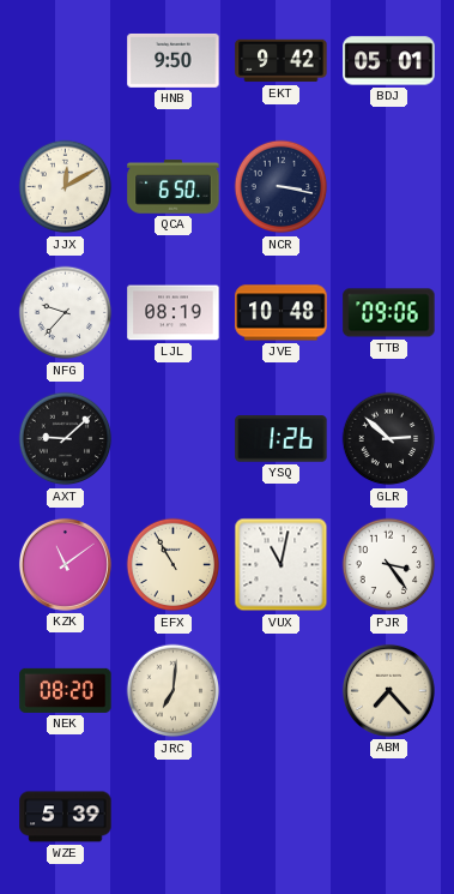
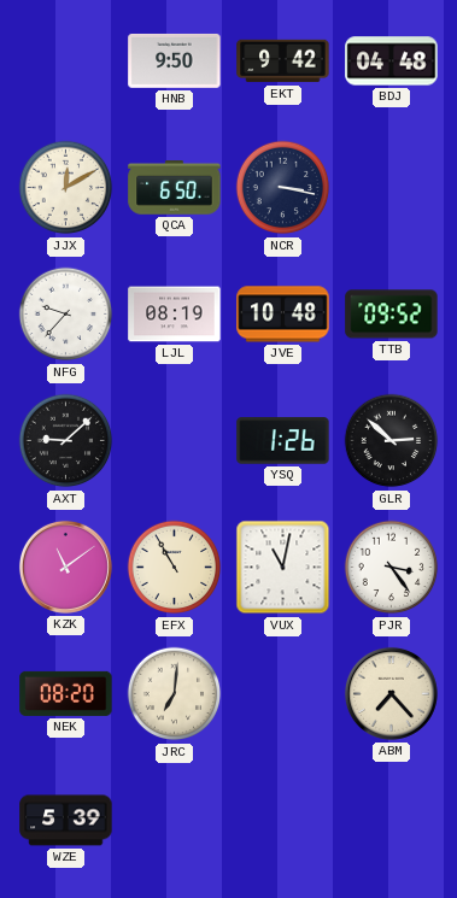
BDJ: 05:01 -> 04:48
TTB: 09:06 -> 09:52
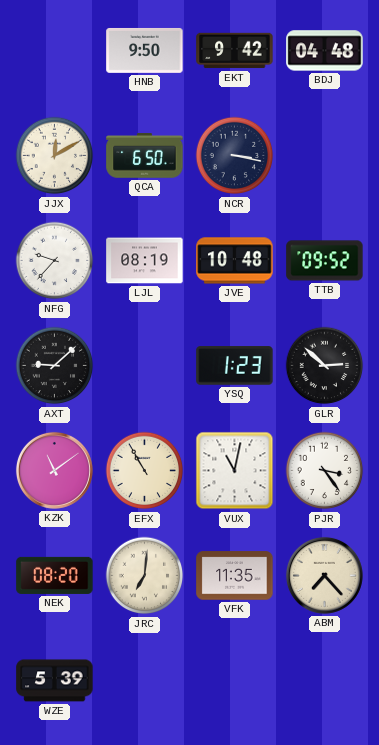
YSQ: 1:26 -> 1:23
VFK: none -> 11:35
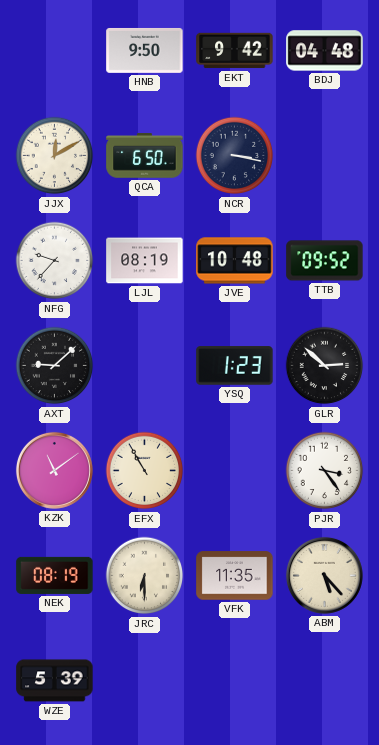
VUX: 11:02 -> none
NEK: 08:20 -> 08:19
JRC: 7:01 -> 6:30
ABM: 7:23 -> 5:23
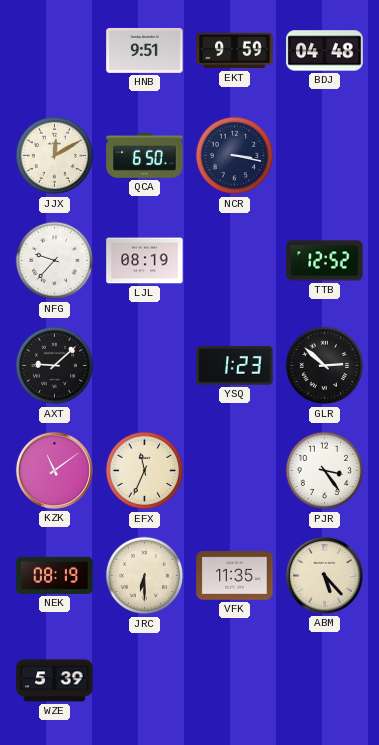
HNB: 9:50 -> 9:51
EKT: 9:42 -> 9:59
JVE: 10:48 -> none
TTB: 09:52 -> 12:52
EFX: 10:55 -> 11:34
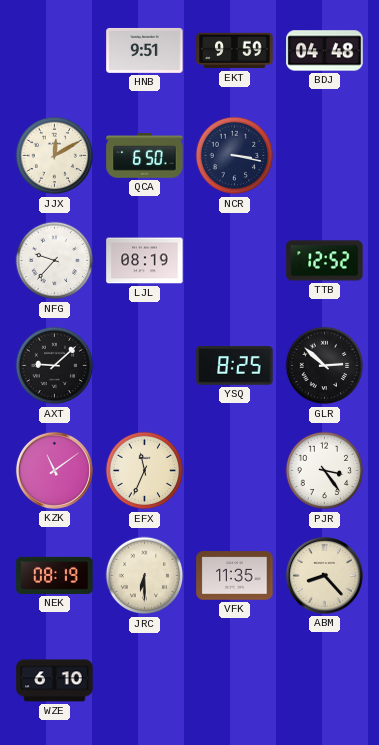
YSQ: 1:23 -> 8:25
ABM: 5:23 -> 8:23
WZE: 5:39 -> 6:10
